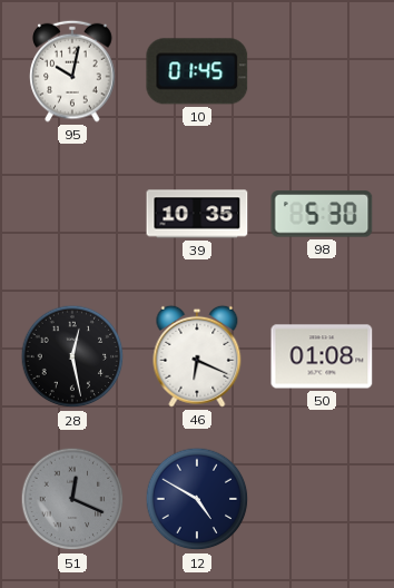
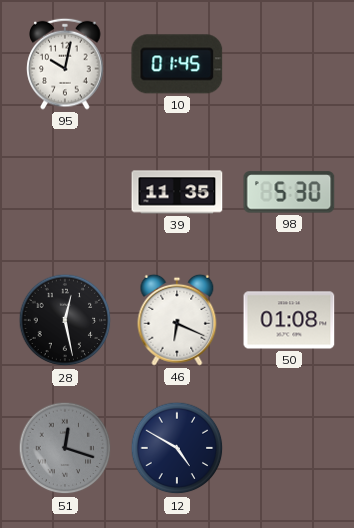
39: 10:35 -> 11:35
51: 12:19 -> 12:18
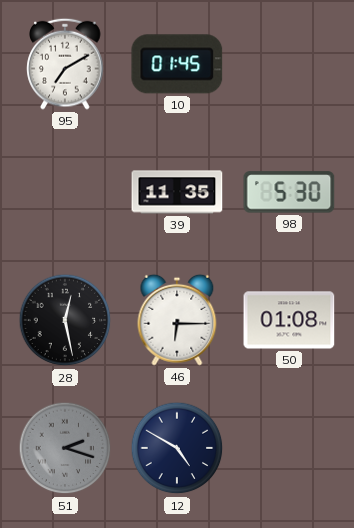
95: 10:02 -> 7:10
46: 6:19 -> 6:15
51: 12:18 -> 2:18
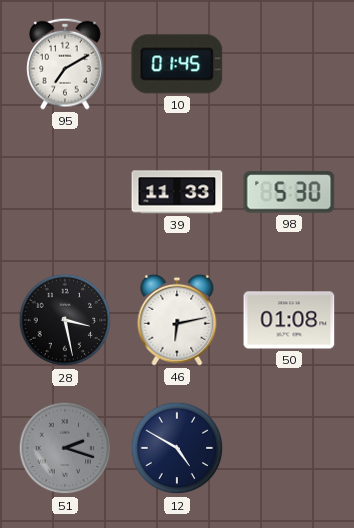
39: 11:35 -> 11:33
28: 12:28 -> 3:28
46: 6:15 -> 6:13
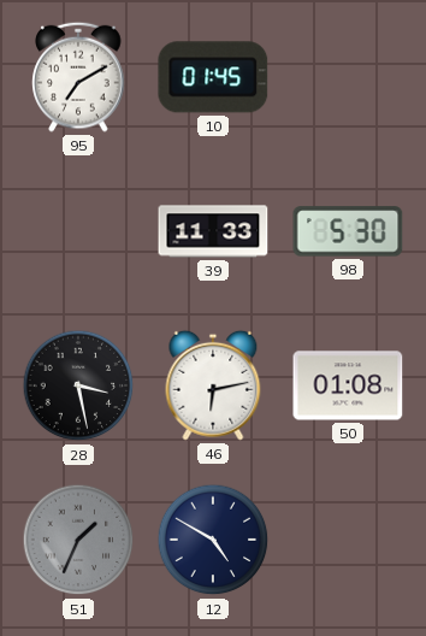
51: 2:18 -> 1:34
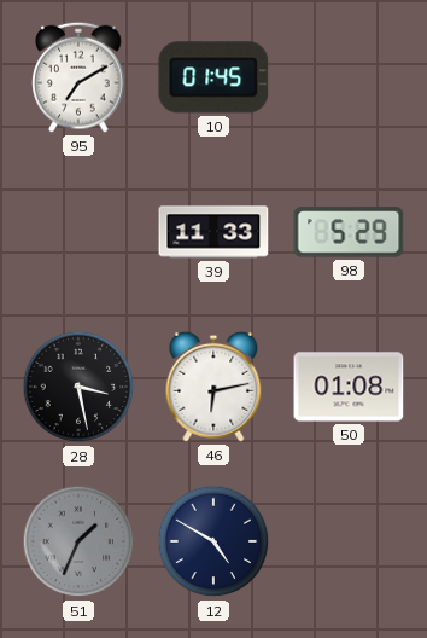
98: 5:30 -> 5:29
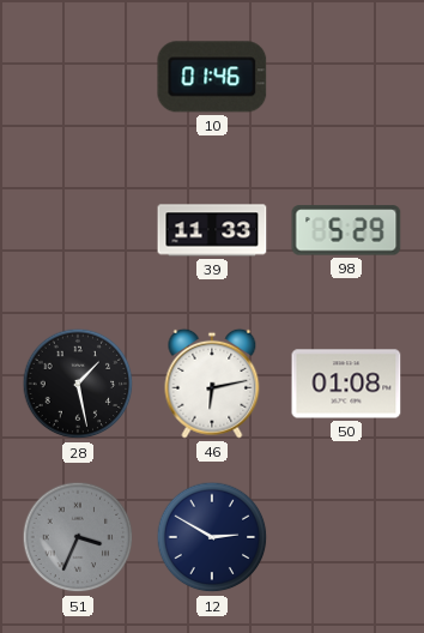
95: 7:10 -> none
10: 01:45 -> 01:46
28: 3:28 -> 1:28
51: 1:34 -> 3:34
12: 4:50 -> 2:50
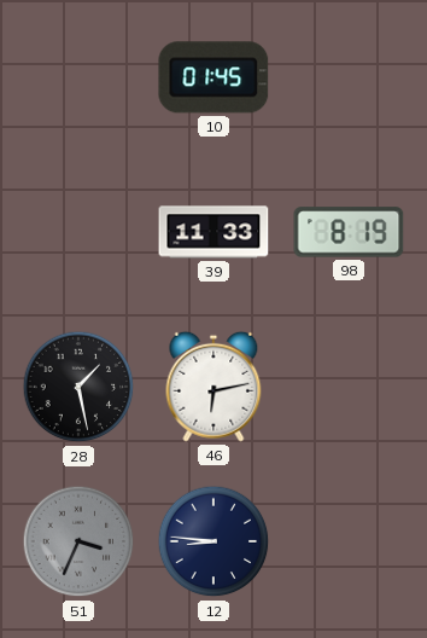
10: 01:46 -> 01:45
98: 5:29 -> 8:19
50: 01:08 -> none
12: 2:50 -> 8:46
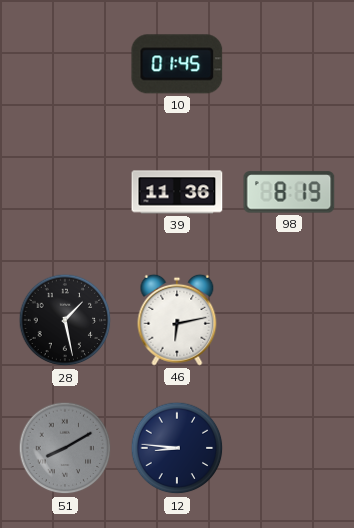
39: 11:33 -> 11:36
51: 3:34 -> 8:10
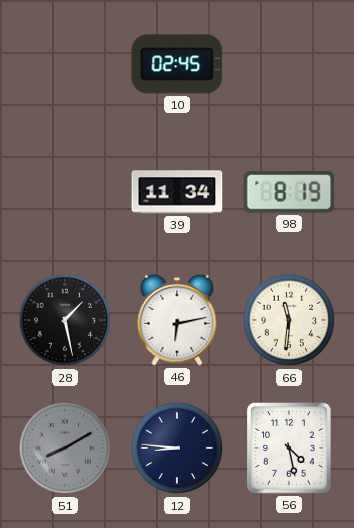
10: 01:45 -> 02:45
39: 11:36 -> 11:34
66: none -> 11:31
56: none -> 4:28
